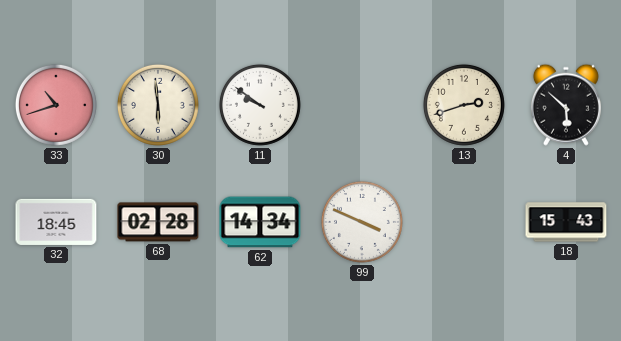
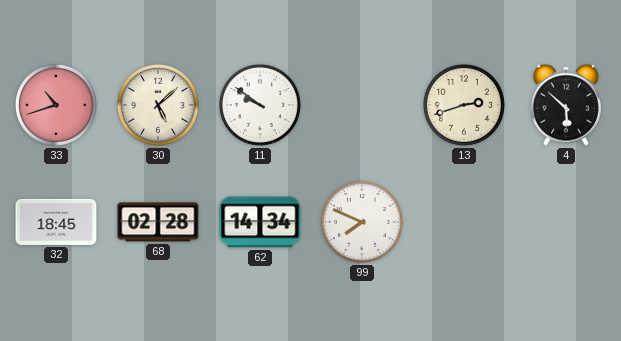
30: 5:59 -> 5:08
99: 3:49 -> 7:49
18: 15:43 -> none
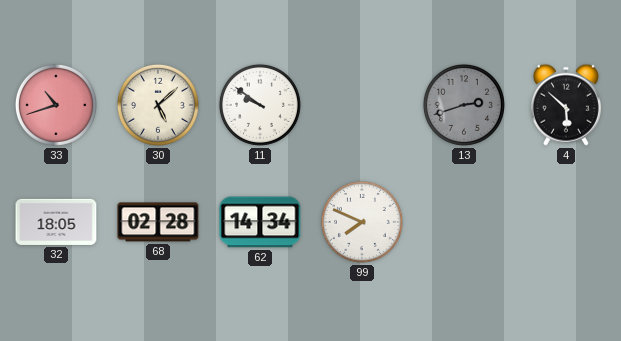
13 dial: cream -> grey
32: 18:45 -> 18:05
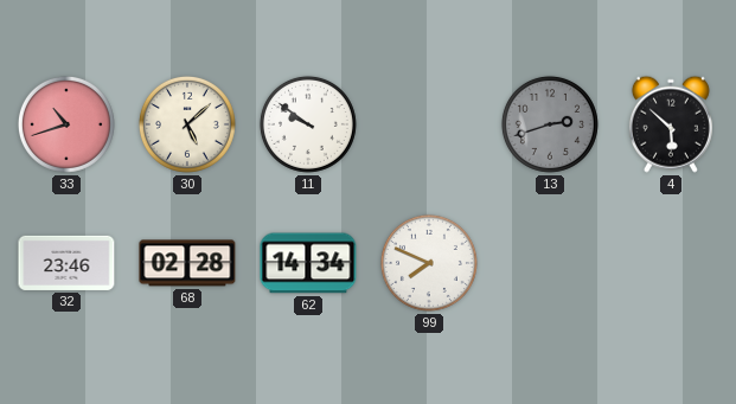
32: 18:05 -> 23:46
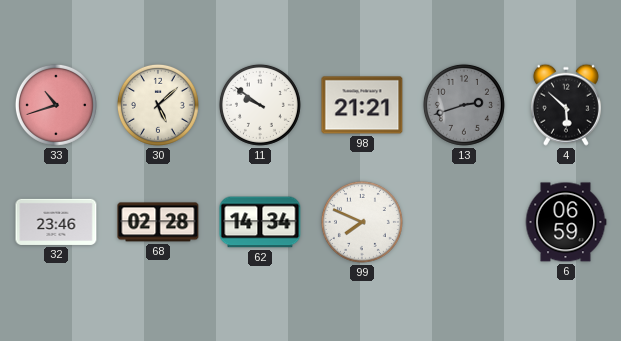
98: none -> 21:21
6: none -> 06:59
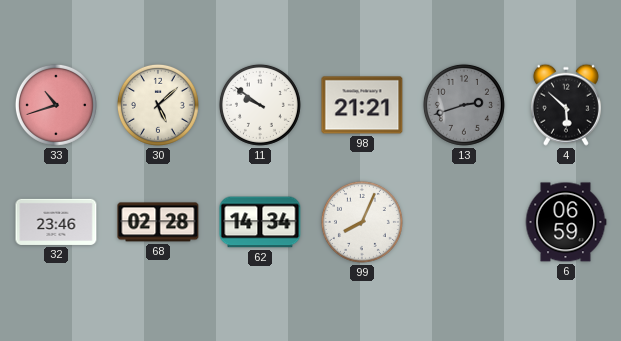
99: 7:49 -> 8:04
